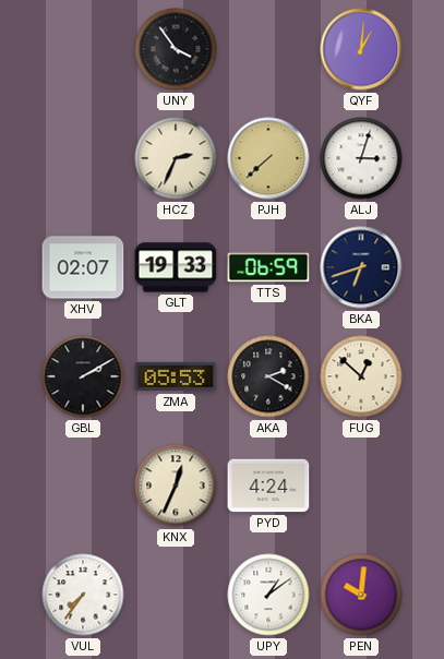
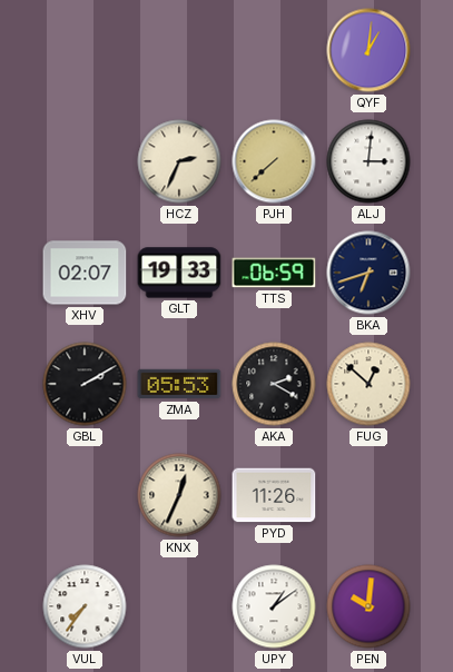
UNY: 3:54 -> none
ALJ: 3:03 -> 3:01
PYD: 4:24 -> 11:26
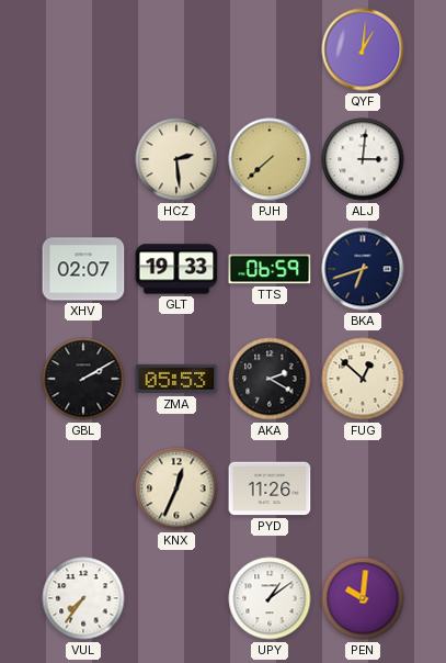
HCZ: 2:34 -> 2:29
